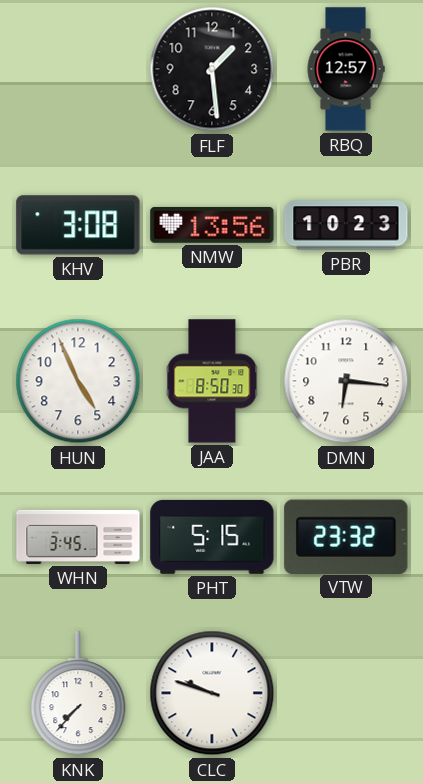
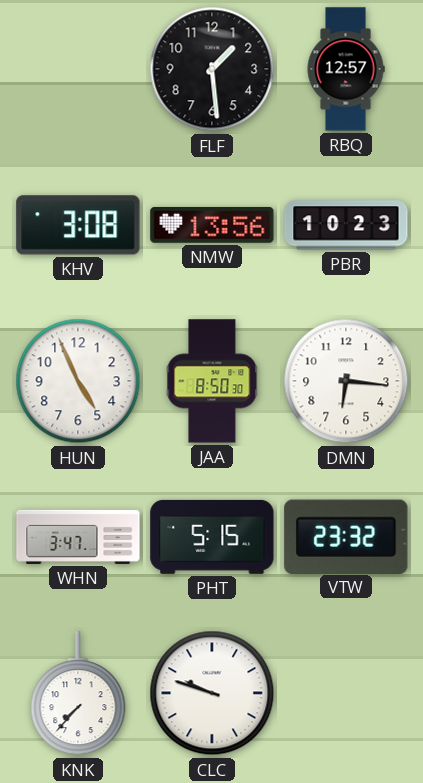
WHN: 3:45 -> 3:47
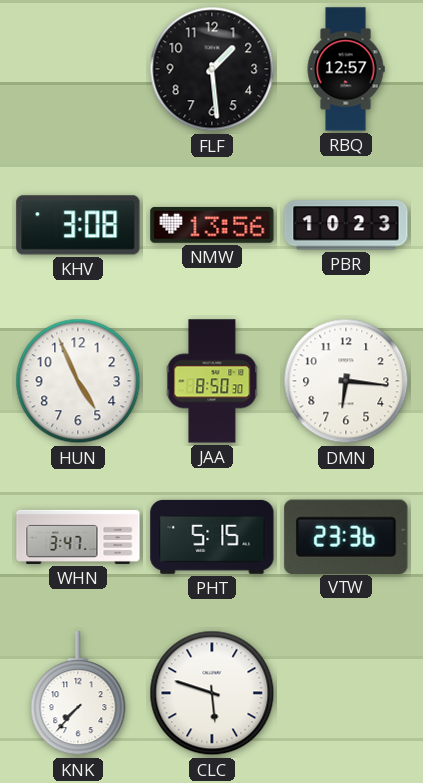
VTW: 23:32 -> 23:36
CLC: 9:48 -> 5:48
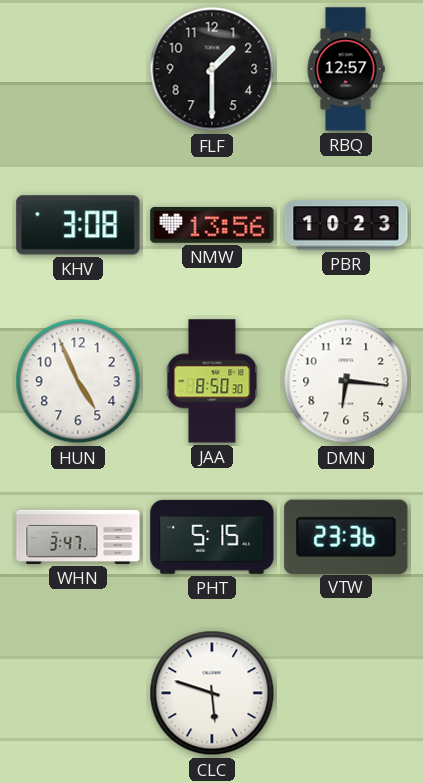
FLF: 1:29 -> 1:30
KNK: 7:37 -> none
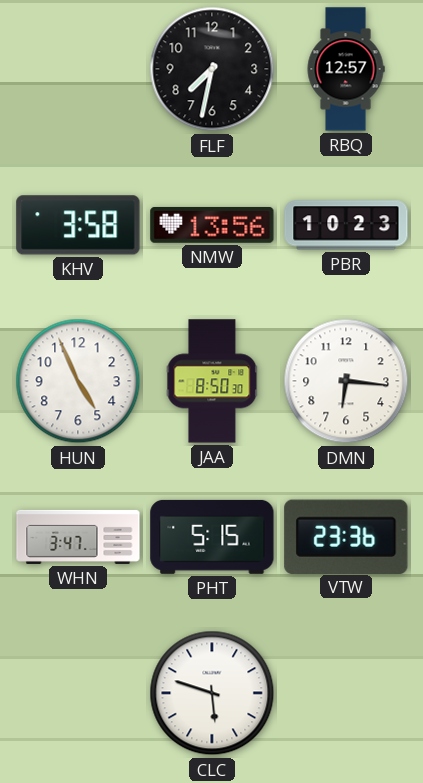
FLF: 1:30 -> 7:32
KHV: 3:08 -> 3:58
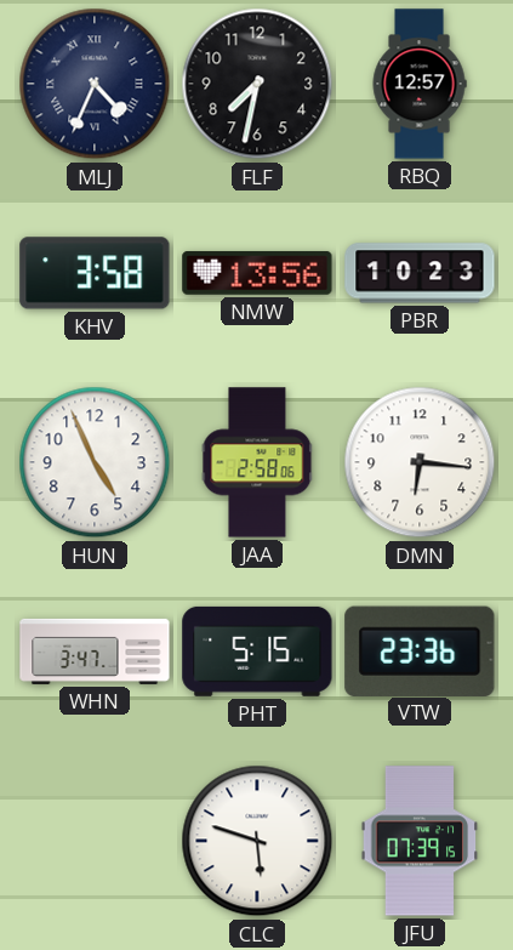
MLJ: none -> 4:34
JAA: 8:50 -> 2:58
JFU: none -> 07:39
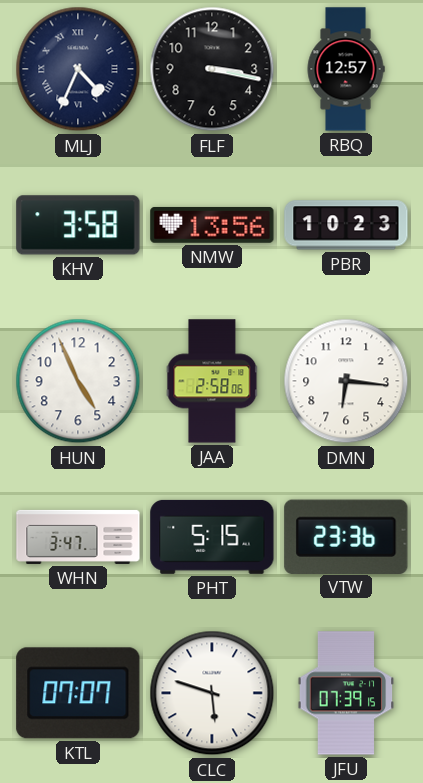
FLF: 7:32 -> 3:17
KTL: none -> 07:07
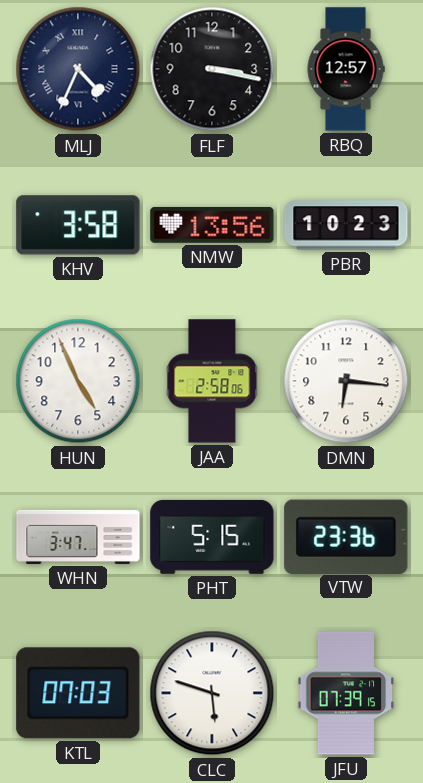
KTL: 07:07 -> 07:03
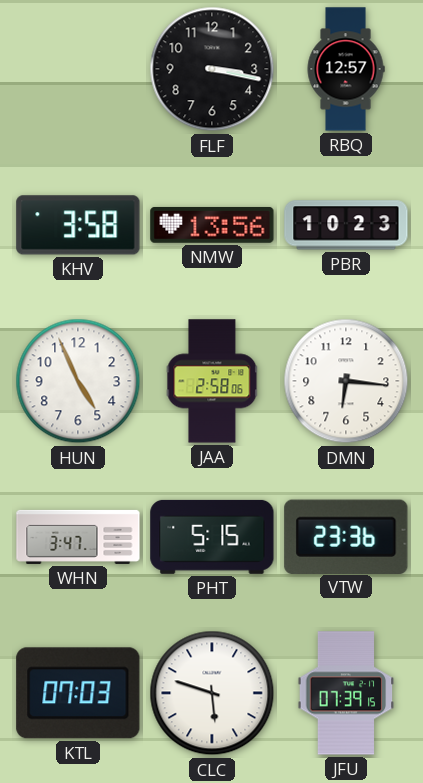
MLJ: 4:34 -> none
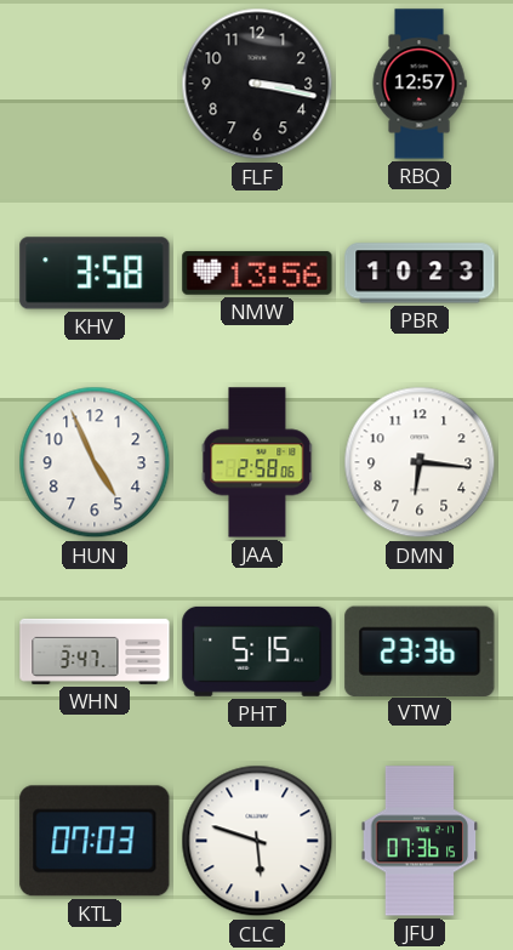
JFU: 07:39 -> 07:36
